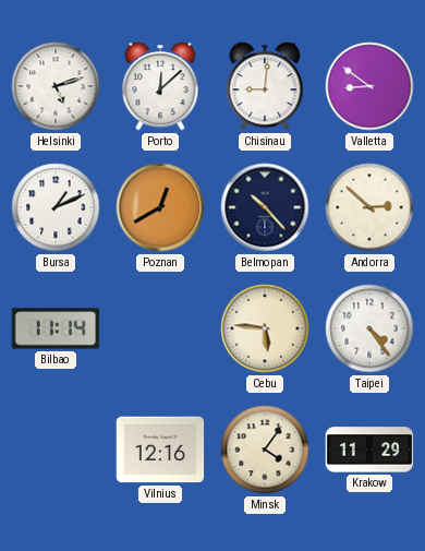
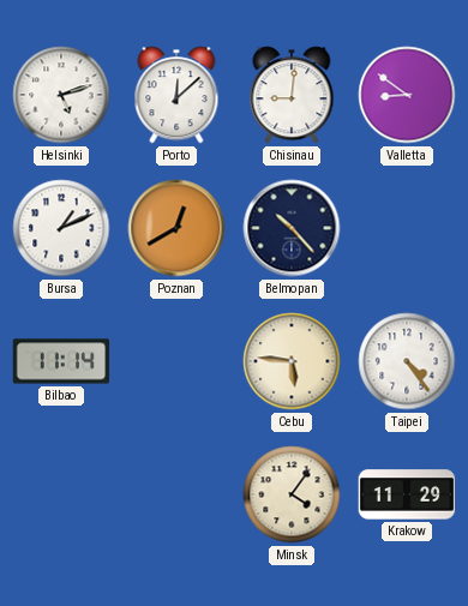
Andorra: 2:52 -> none
Vilnius: 12:16 -> none
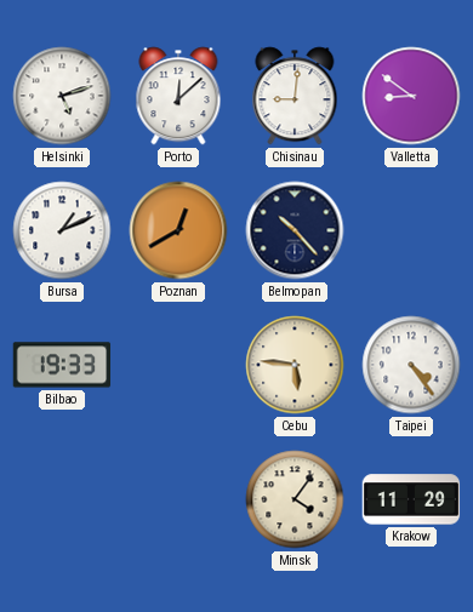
Bilbao: 11:14 -> 19:33
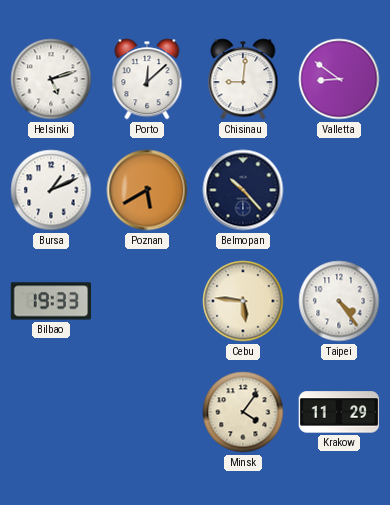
Poznan: 12:40 -> 5:40
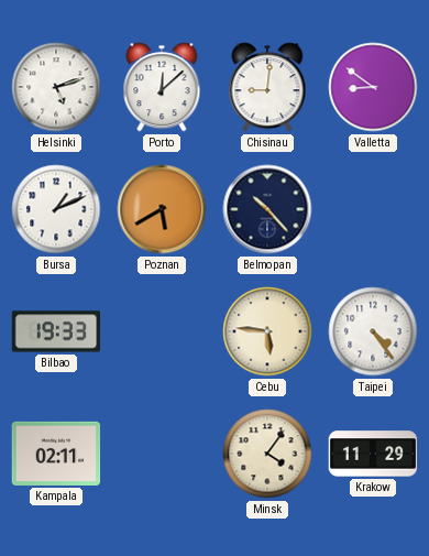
Kampala: none -> 02:11
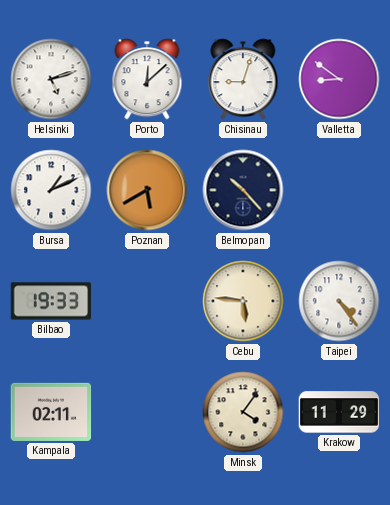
Chisinau: 9:01 -> 9:03
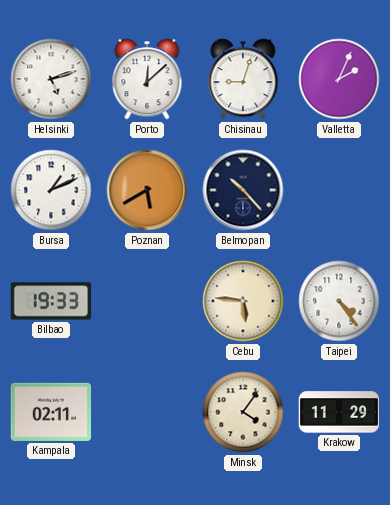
Valletta: 8:51 -> 2:04
